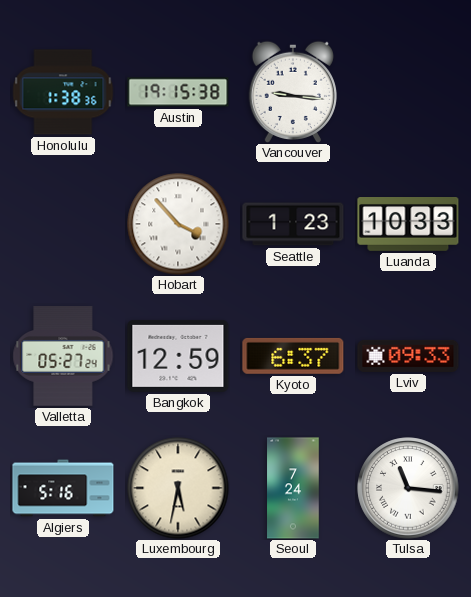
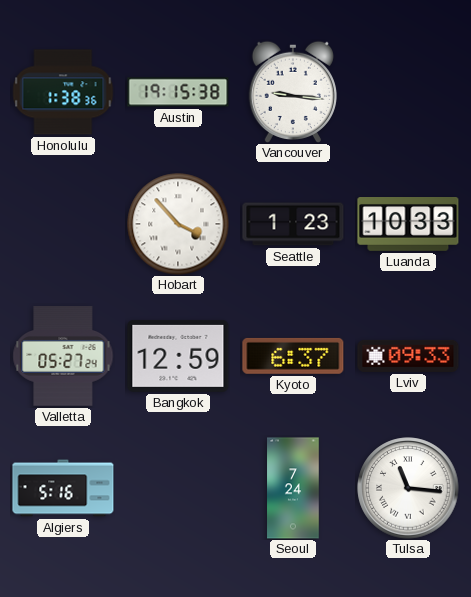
Luxembourg: 5:32 -> none
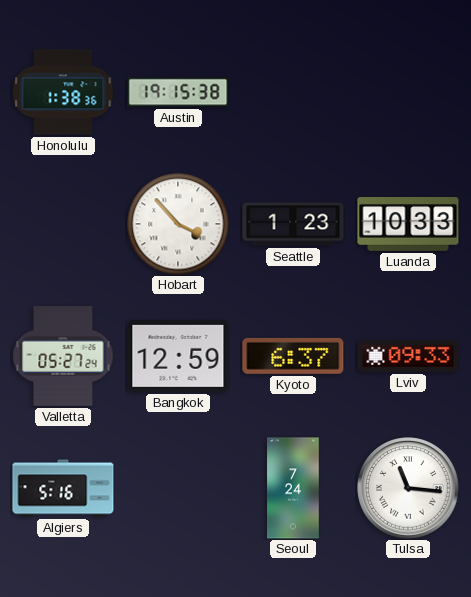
Vancouver: 9:16 -> none
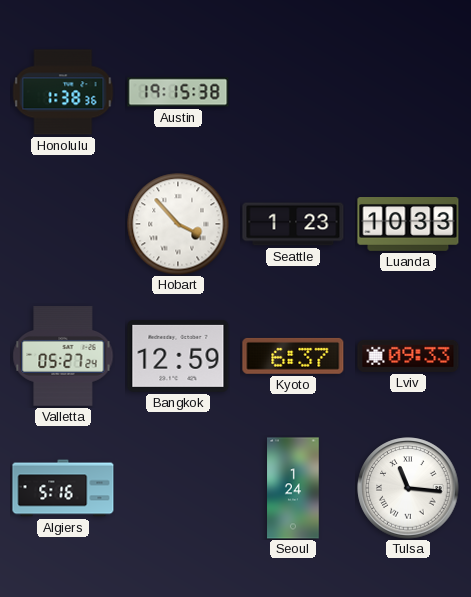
Seoul: 7:24 -> 1:24
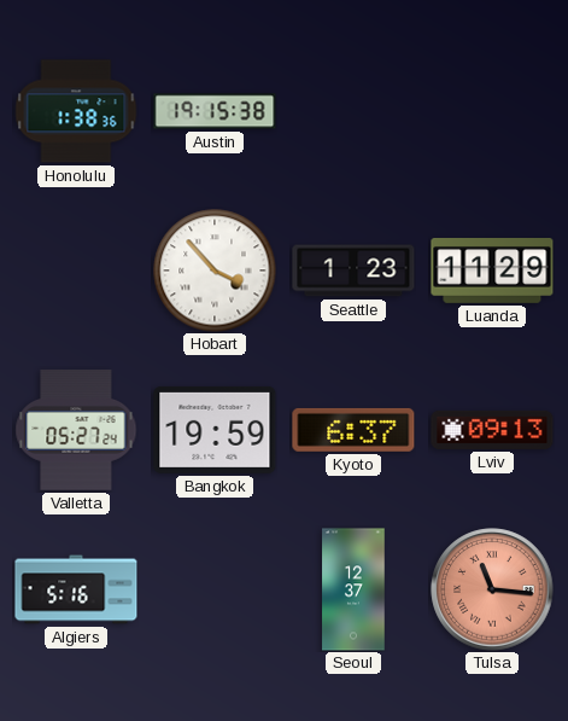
Luanda: 10:33 -> 11:29
Bangkok: 12:59 -> 19:59
Lviv: 09:33 -> 09:13
Seoul: 1:24 -> 12:37
Tulsa dial: white -> salmon
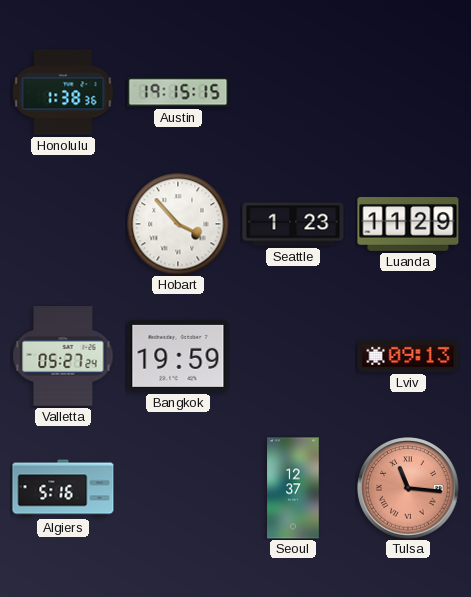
Austin: 19:15:38 -> 19:15:15
Kyoto: 6:37 -> none
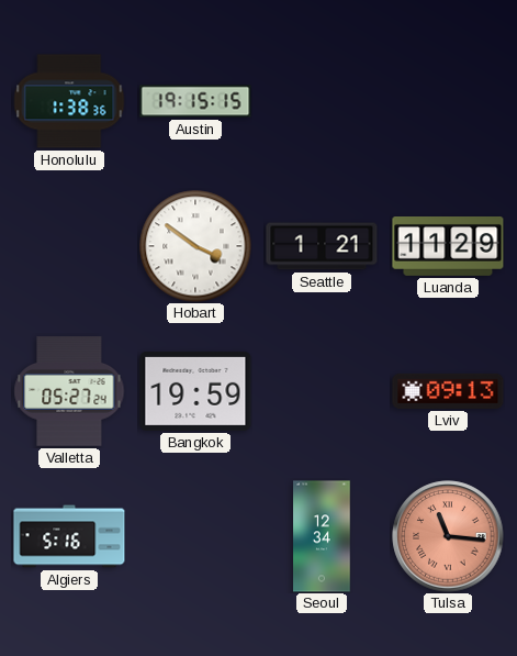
Hobart: 3:53 -> 3:51
Seattle: 1:23 -> 1:21
Seoul: 12:37 -> 12:34
